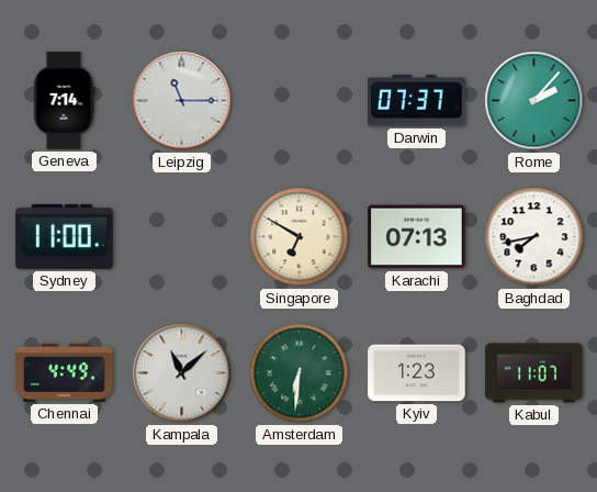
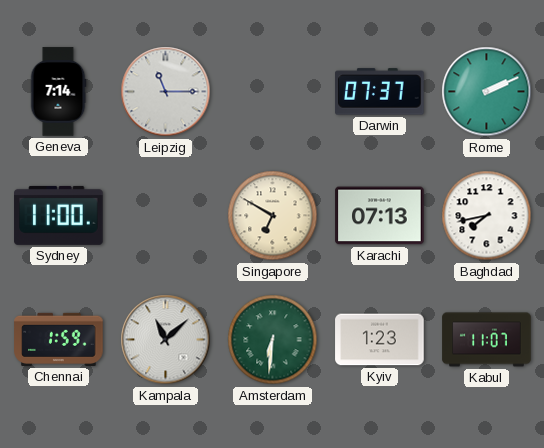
Rome: 2:07 -> 2:11
Chennai: 4:49 -> 1:59
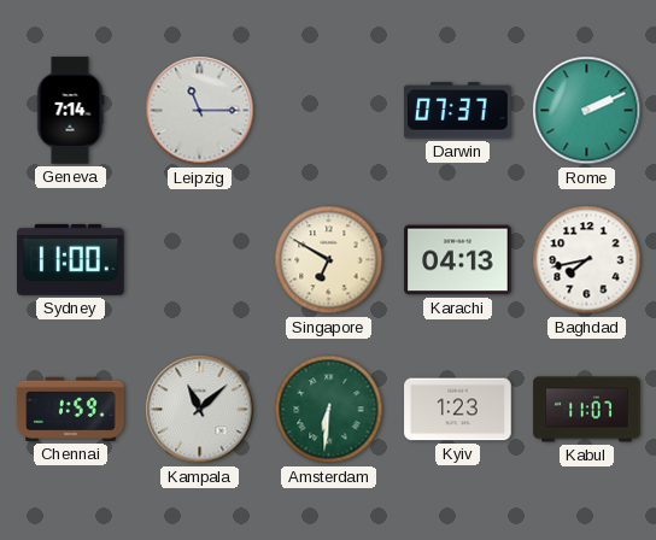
Karachi: 07:13 -> 04:13
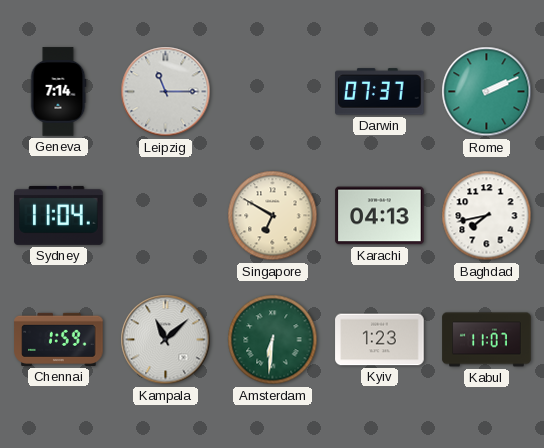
Sydney: 11:00 -> 11:04
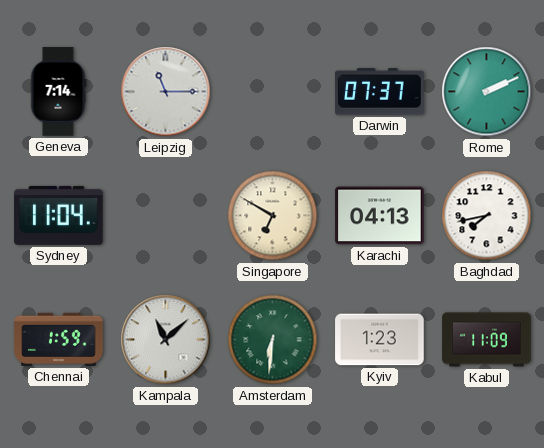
Kabul: 11:07 -> 11:09
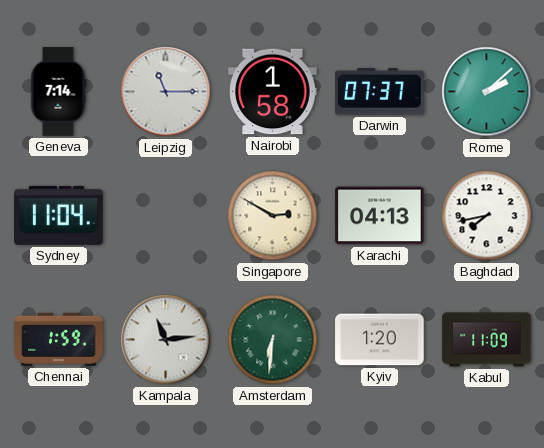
Nairobi: none -> 1:58
Rome: 2:11 -> 2:08
Singapore: 6:50 -> 2:50
Kampala: 11:08 -> 11:14
Kyiv: 1:23 -> 1:20
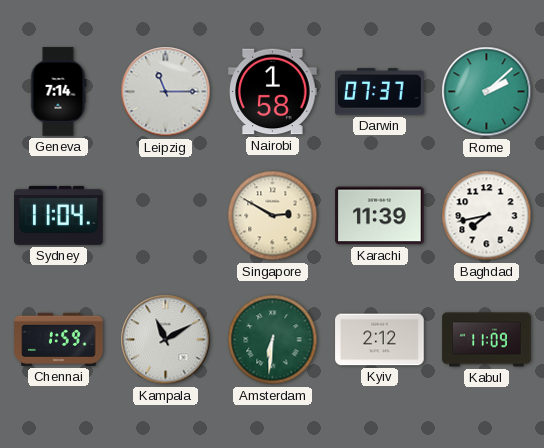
Karachi: 04:13 -> 11:39
Kampala: 11:14 -> 11:10
Kyiv: 1:20 -> 2:12
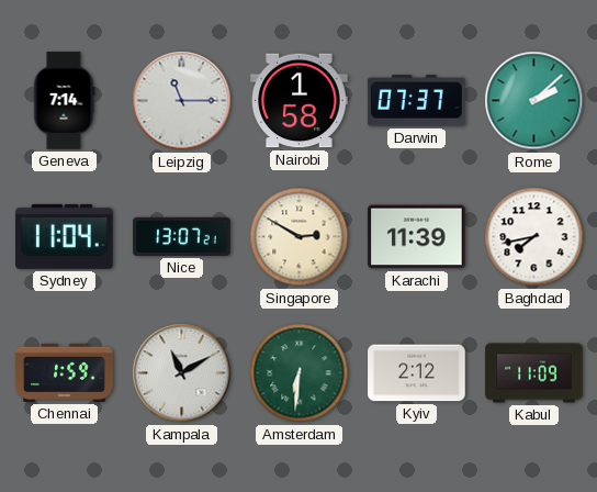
Nice: none -> 13:07
